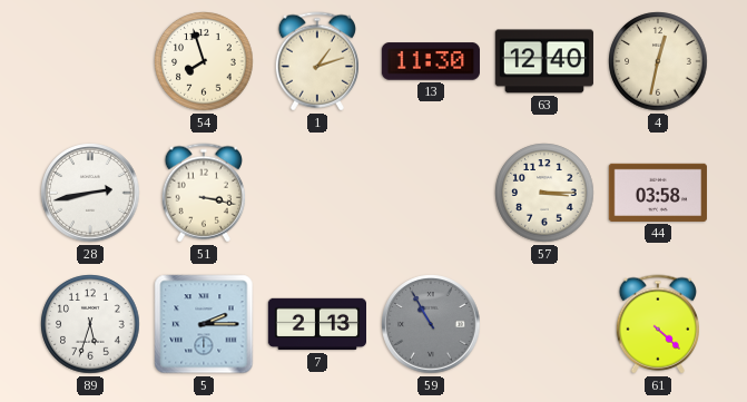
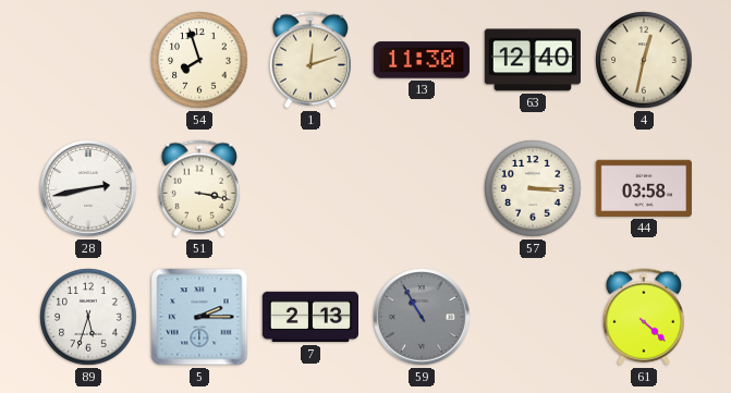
1: 1:12 -> 12:12
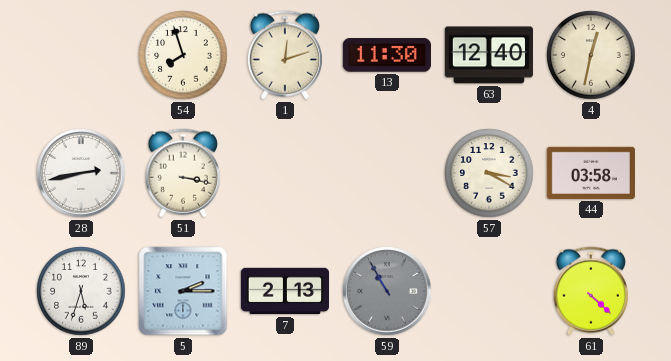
57: 3:15 -> 3:20
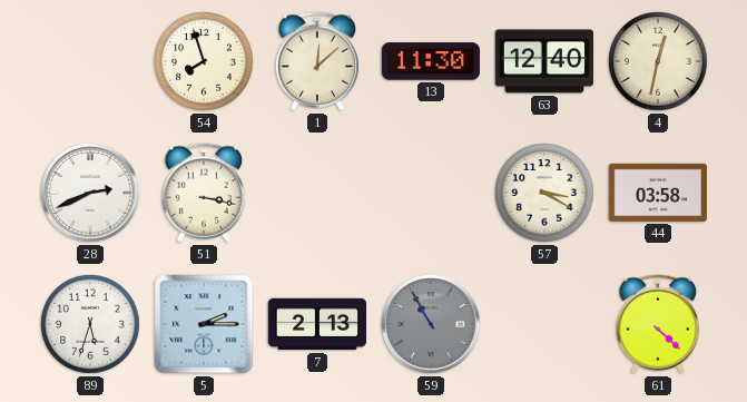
1: 12:12 -> 12:08
28: 2:43 -> 2:41
